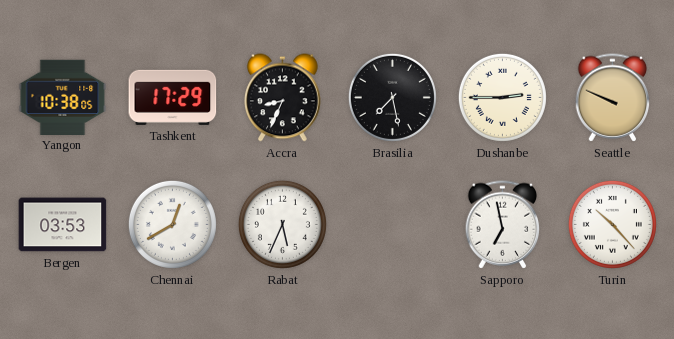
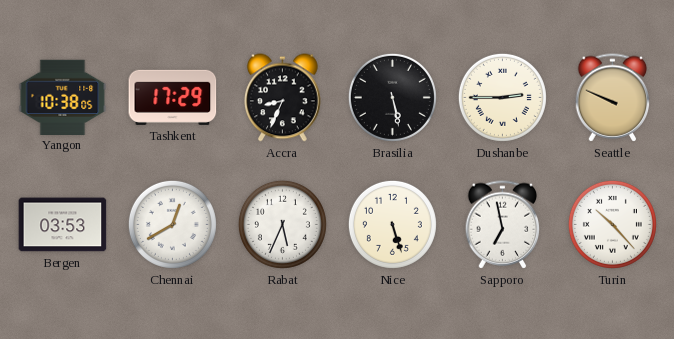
Brasilia: 7:28 -> 5:28
Nice: none -> 5:27
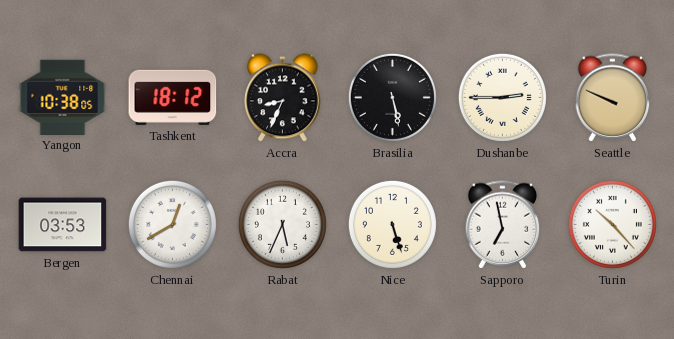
Tashkent: 17:29 -> 18:12
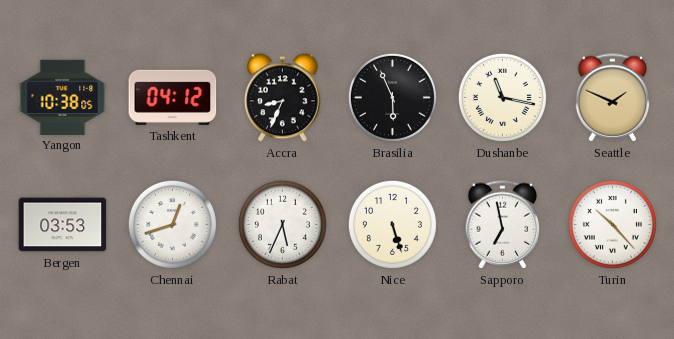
Tashkent: 18:12 -> 04:12
Brasilia: 5:28 -> 5:56
Dushanbe: 2:45 -> 11:17
Seattle: 9:49 -> 1:49
Chennai: 12:40 -> 12:42
